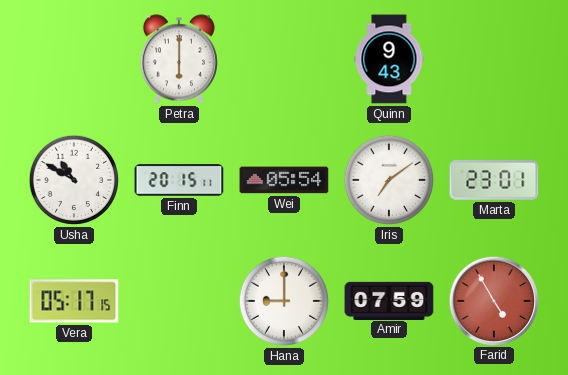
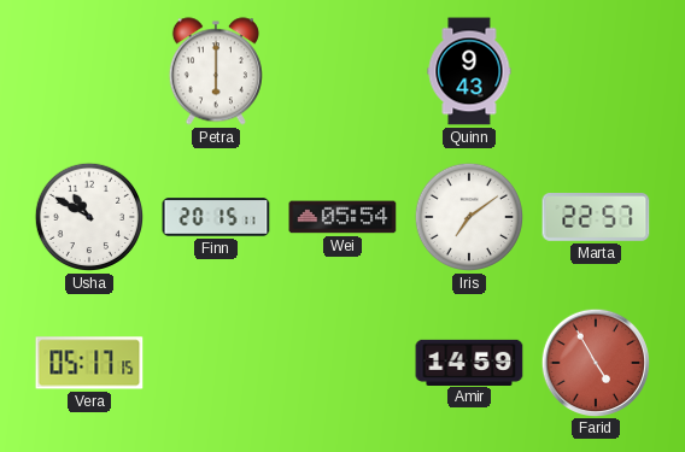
Marta: 23:01 -> 22:57
Hana: 9:00 -> none
Amir: 07:59 -> 14:59
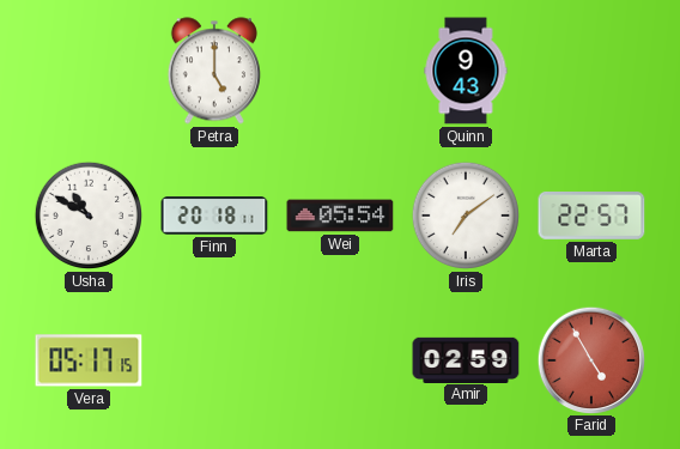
Petra: 6:00 -> 5:00
Finn: 20:15 -> 20:18
Amir: 14:59 -> 02:59
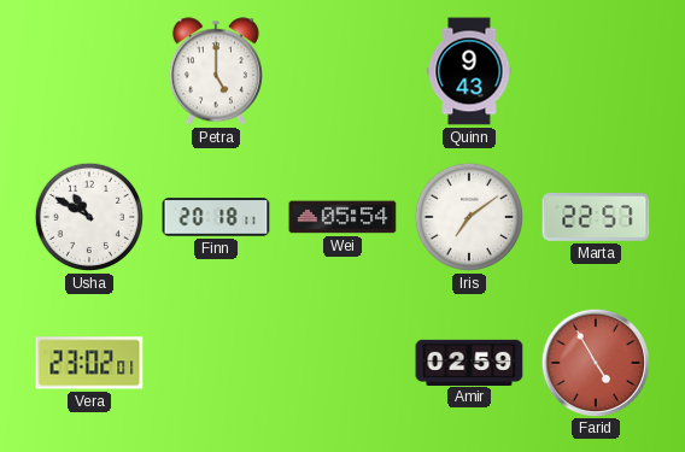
Vera: 05:17 -> 23:02
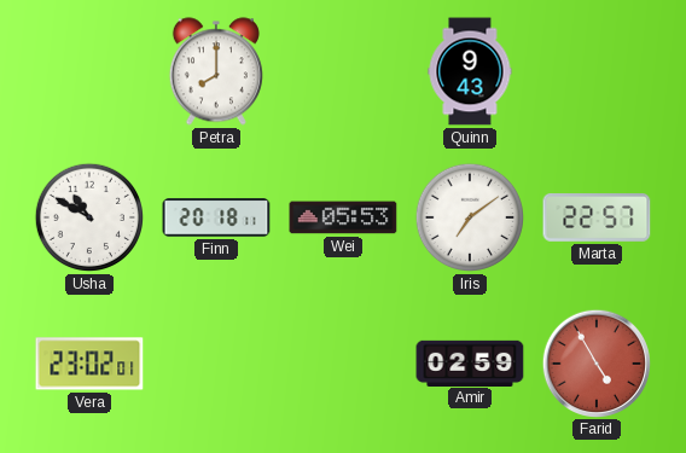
Petra: 5:00 -> 8:00
Wei: 05:54 -> 05:53
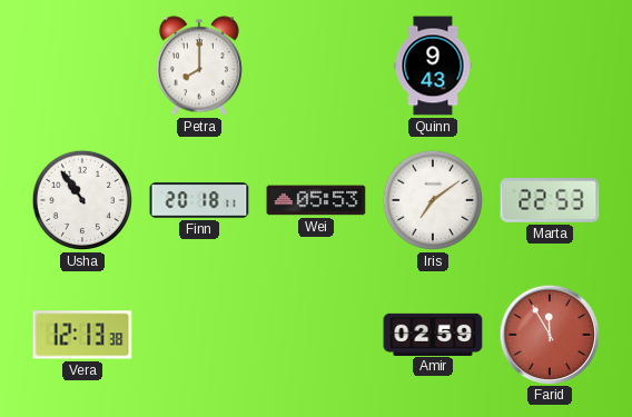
Usha: 10:50 -> 10:54
Marta: 22:57 -> 22:53
Vera: 23:02 -> 12:13
Farid: 4:55 -> 11:55
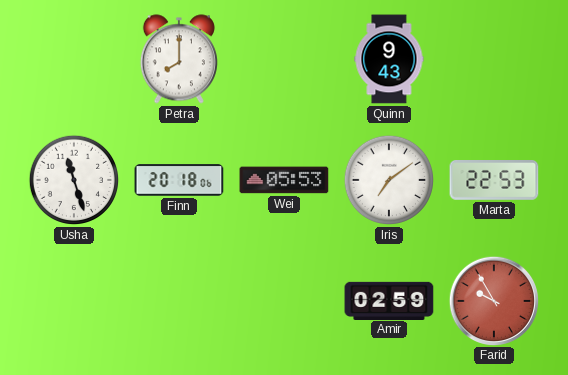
Usha: 10:54 -> 11:27
Finn: 20:18:11 -> 20:18:06
Vera: 12:13 -> none
Farid: 11:55 -> 9:55
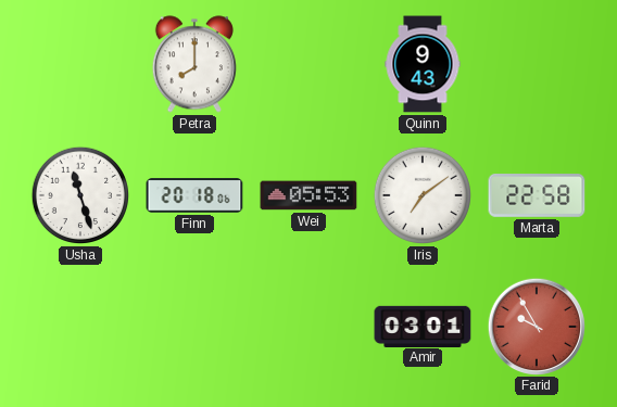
Marta: 22:53 -> 22:58
Amir: 02:59 -> 03:01
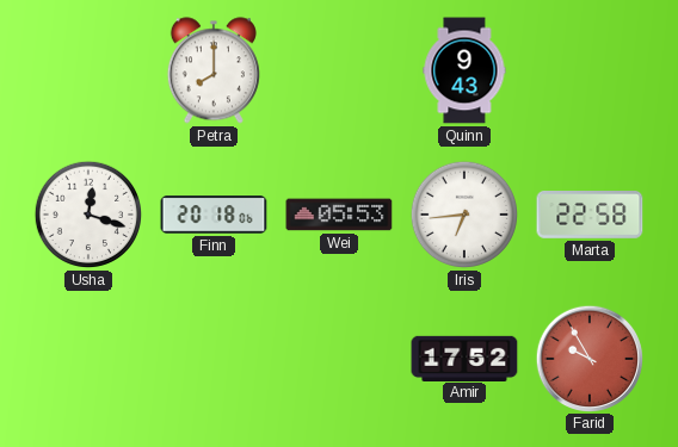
Usha: 11:27 -> 12:18
Iris: 7:09 -> 6:44
Amir: 03:01 -> 17:52
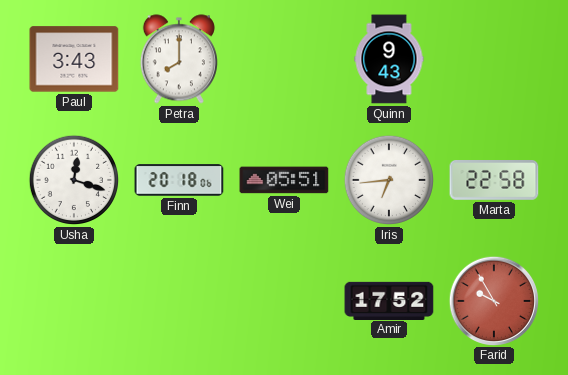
Paul: none -> 3:43
Wei: 05:53 -> 05:51
